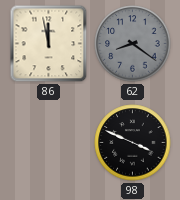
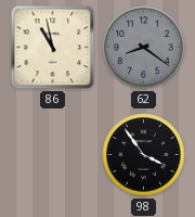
86: 11:58 -> 10:58
98: 3:49 -> 3:54
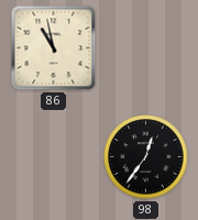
62: 8:21 -> none
98: 3:54 -> 12:36
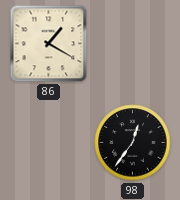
86: 10:58 -> 1:20
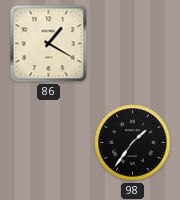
98: 12:36 -> 1:36
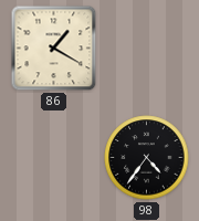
98: 1:36 -> 4:36
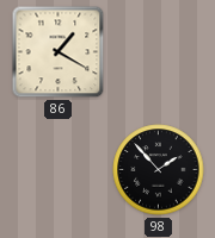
98: 4:36 -> 1:53
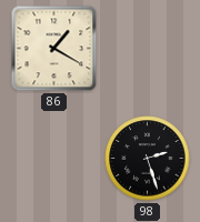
98: 1:53 -> 2:27
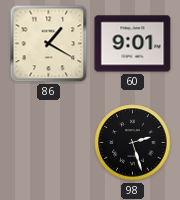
60: none -> 9:01
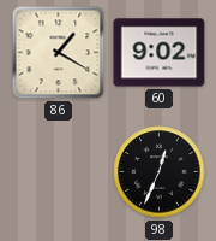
60: 9:01 -> 9:02
98: 2:27 -> 12:34
